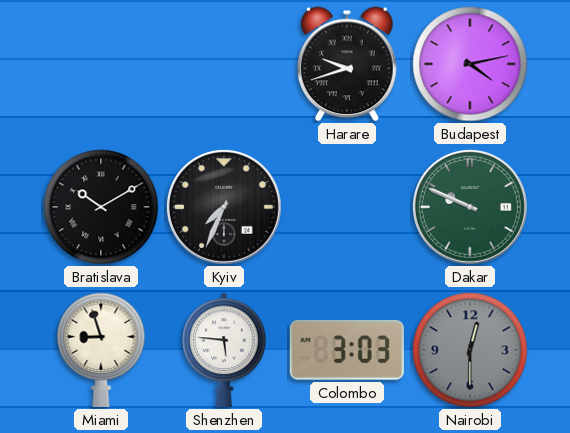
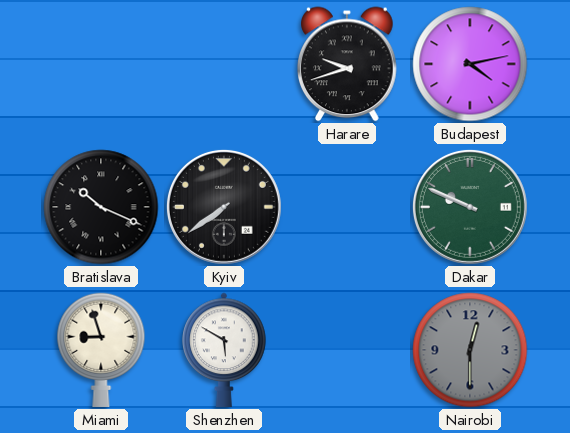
Bratislava: 10:10 -> 10:19
Kyiv: 7:34 -> 7:39
Shenzhen: 5:46 -> 5:50
Colombo: 3:03 -> none
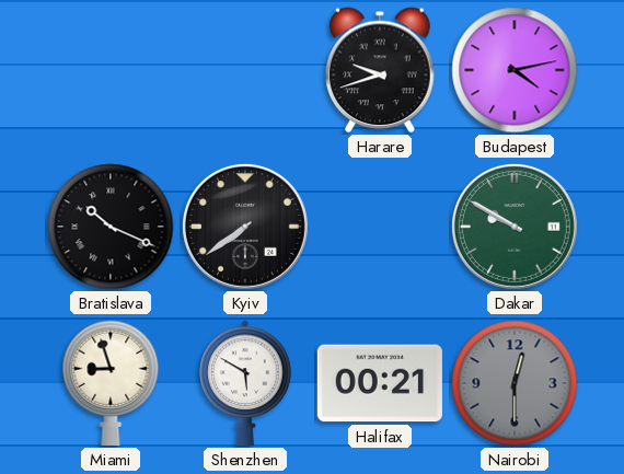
Dakar: 9:49 -> 9:50
Halifax: none -> 00:21
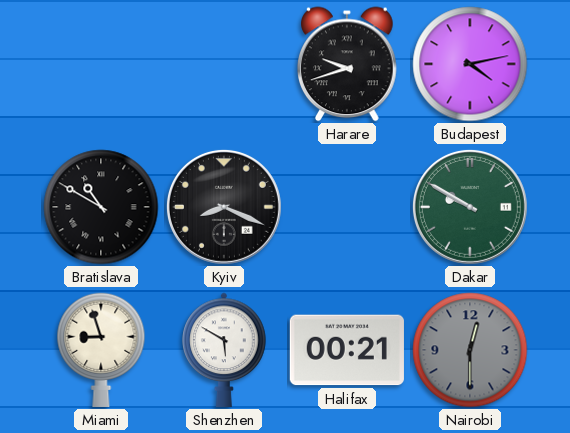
Bratislava: 10:19 -> 10:50
Kyiv: 7:39 -> 8:19
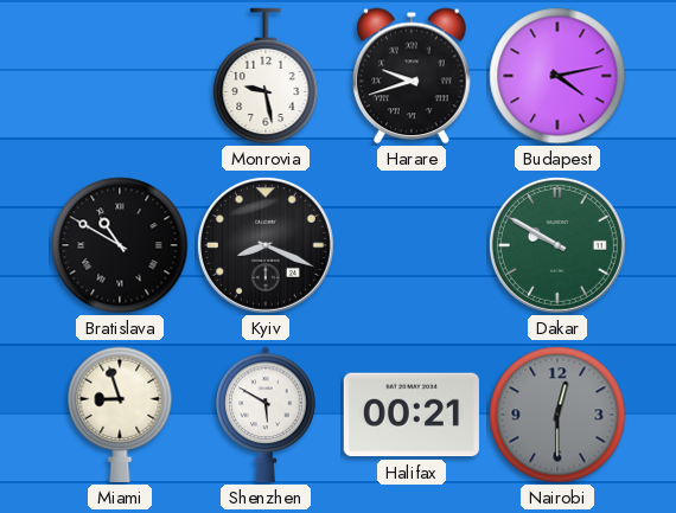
Monrovia: none -> 9:28
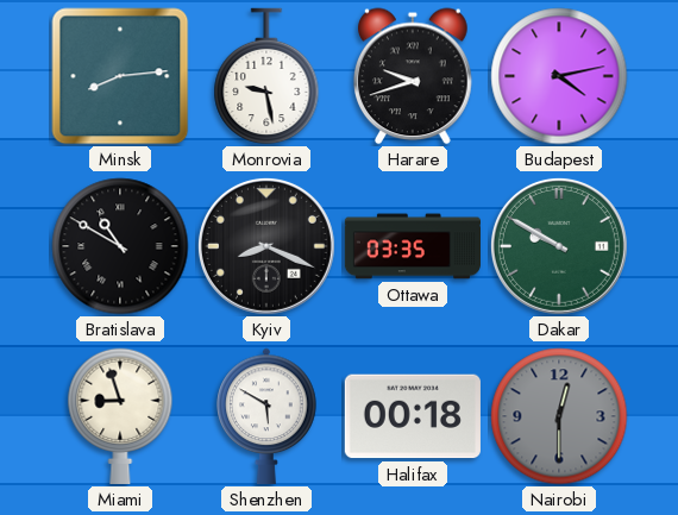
Minsk: none -> 8:14
Ottawa: none -> 03:35
Halifax: 00:21 -> 00:18
